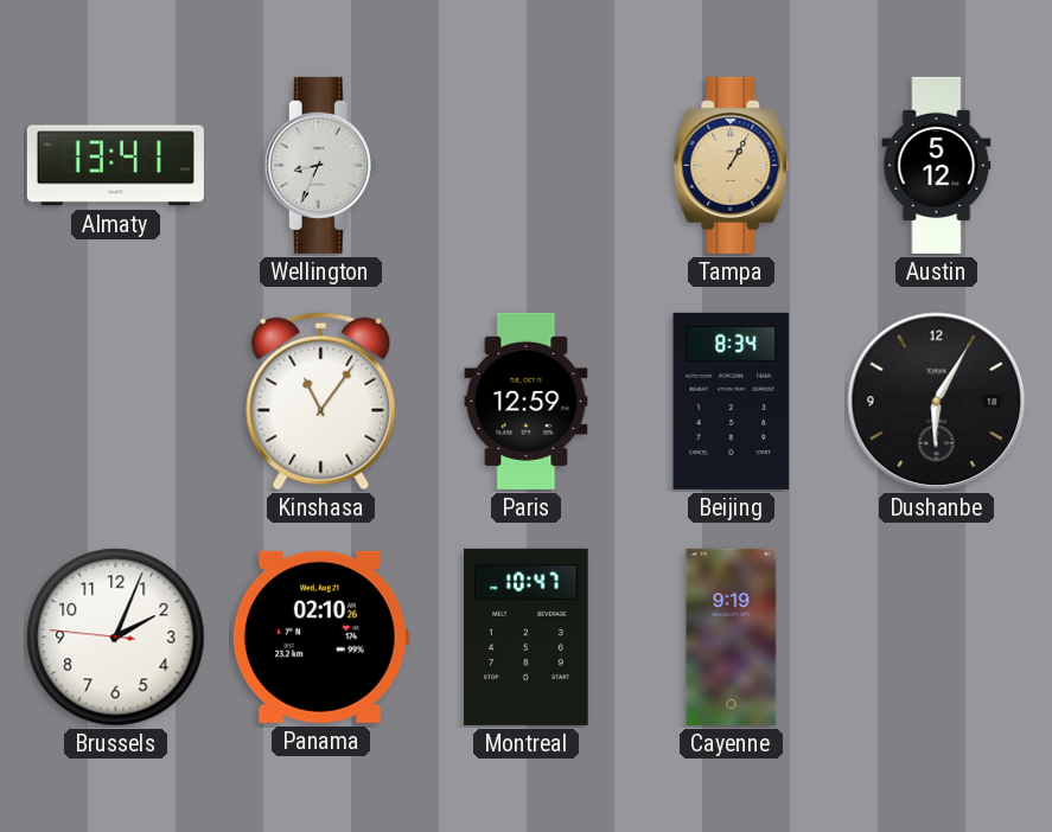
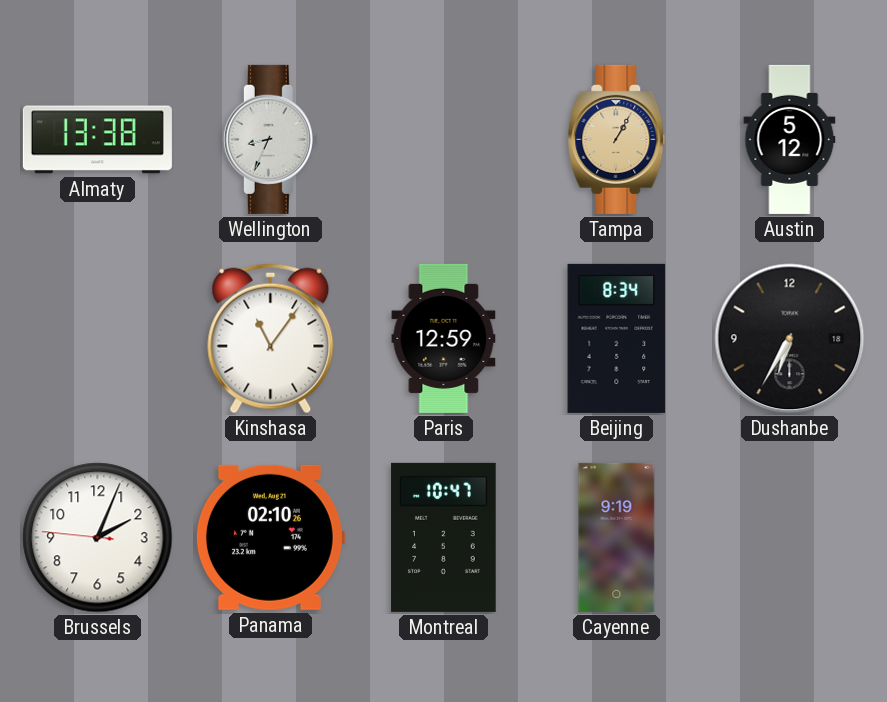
Almaty: 13:41 -> 13:38
Dushanbe: 6:05 -> 6:35
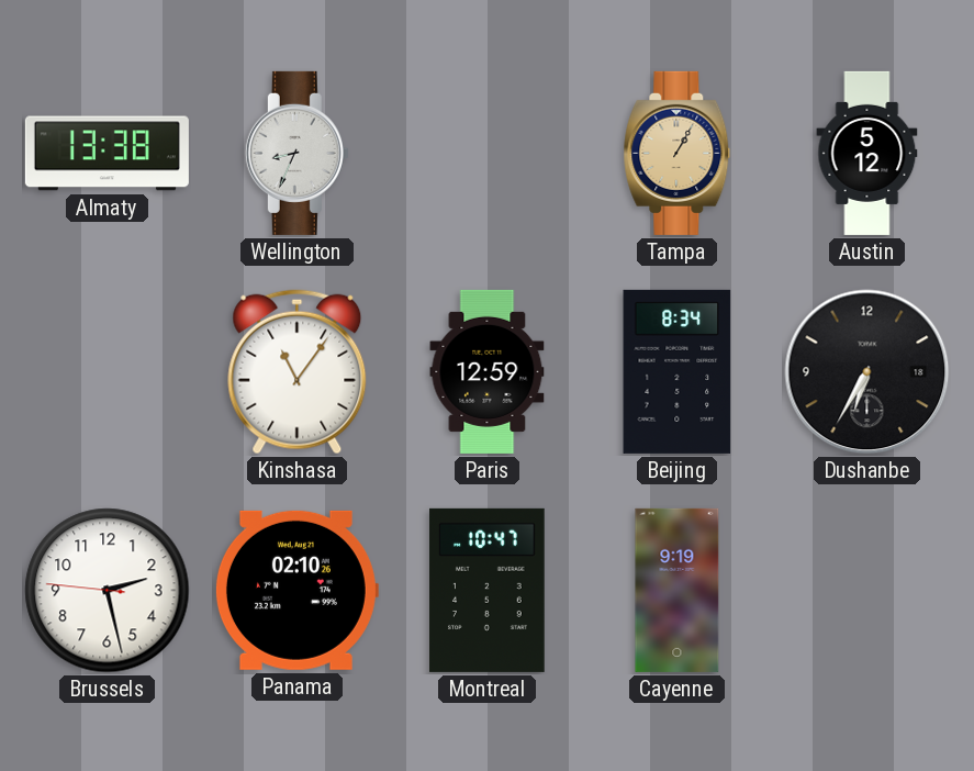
Brussels: 2:03 -> 2:27
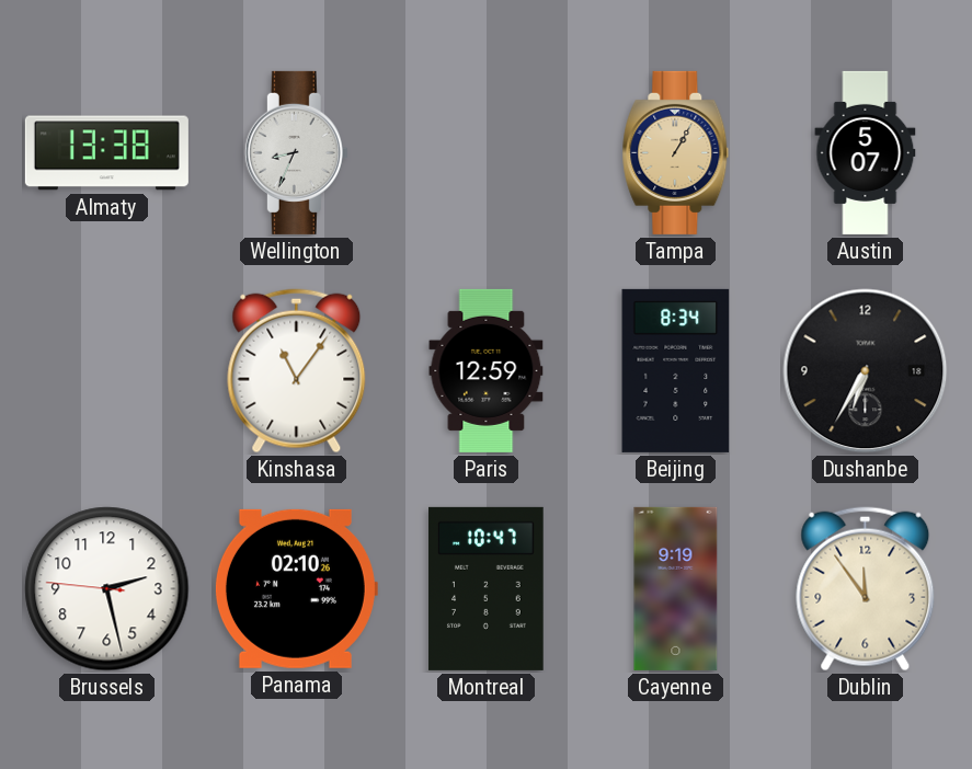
Austin: 5:12 -> 5:07
Dublin: none -> 11:54
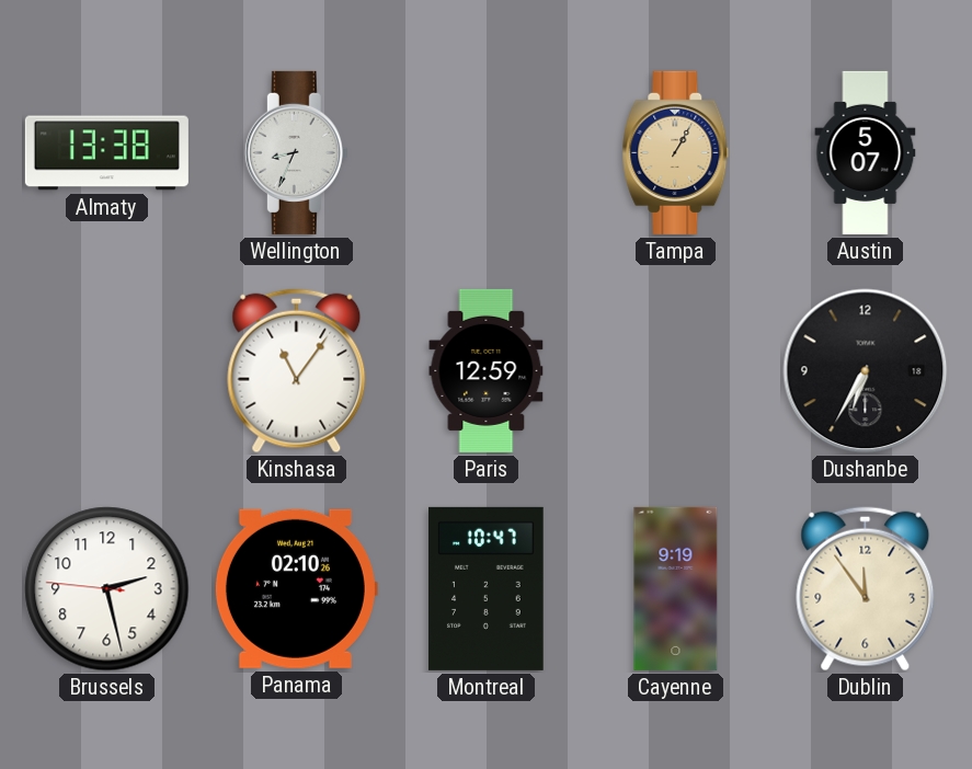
Beijing: 8:34 -> none
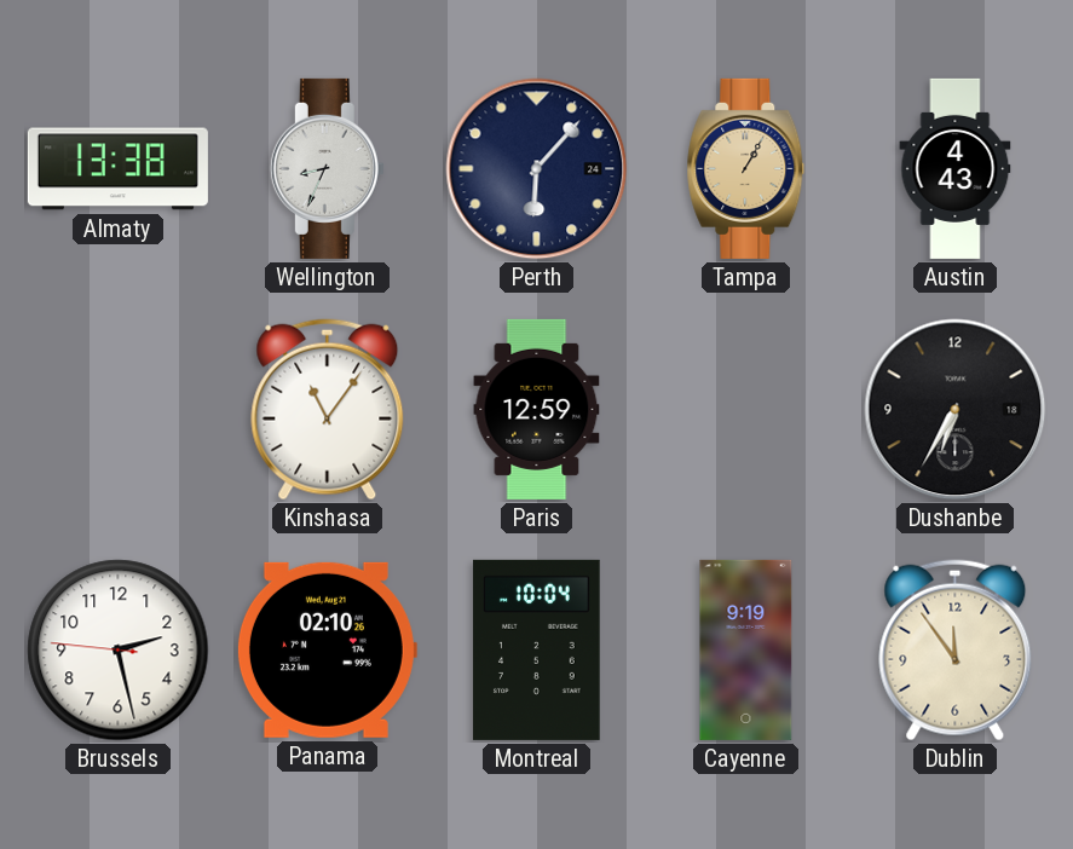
Perth: none -> 6:07
Austin: 5:07 -> 4:43
Montreal: 10:47 -> 10:04
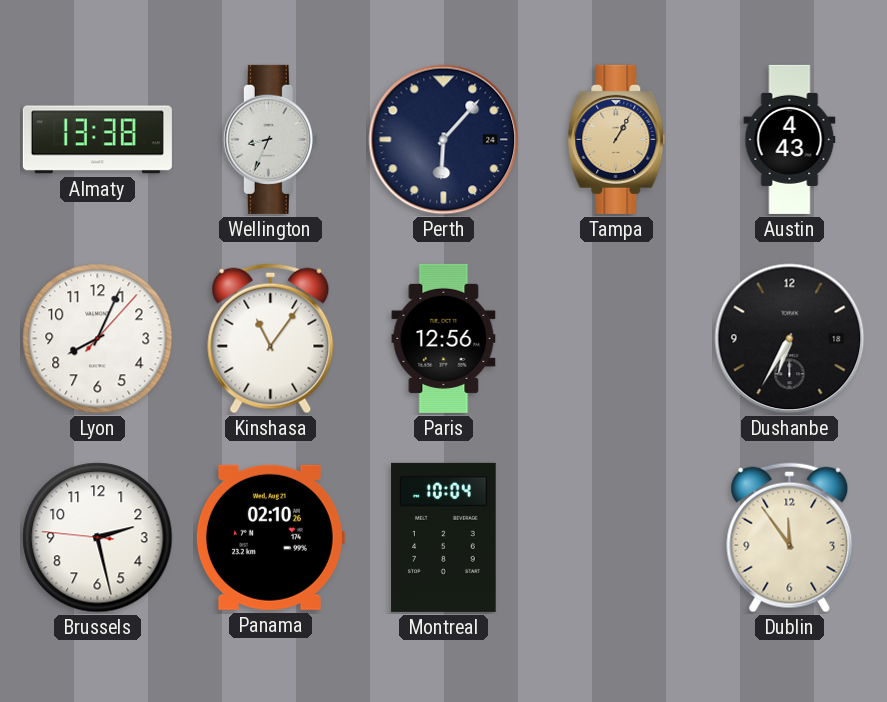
Lyon: none -> 8:04
Paris: 12:59 -> 12:56
Cayenne: 9:19 -> none
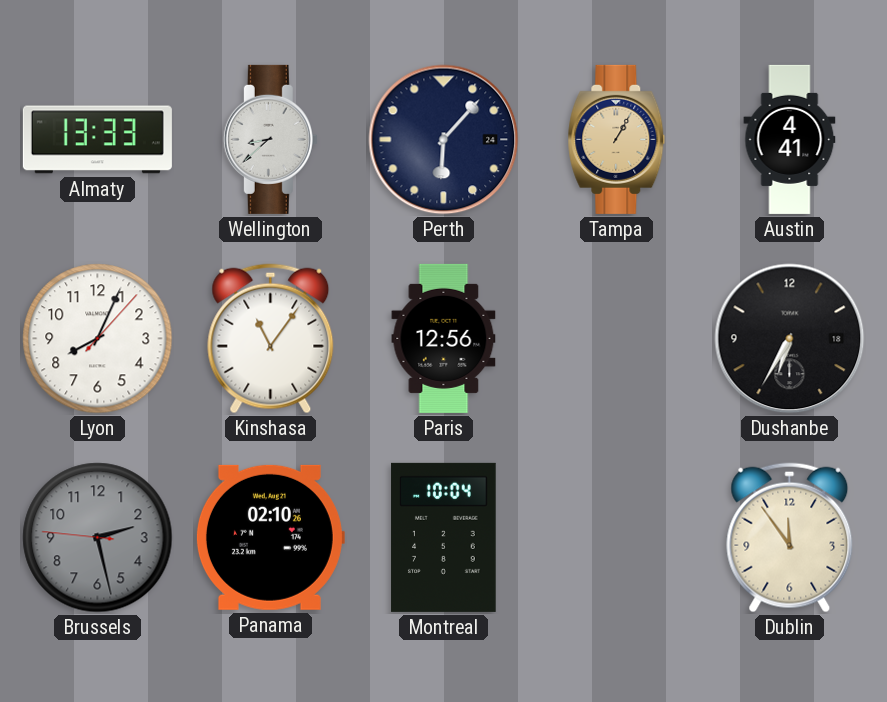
Almaty: 13:38 -> 13:33
Wellington: 8:34 -> 8:38
Austin: 4:43 -> 4:41
Brussels dial: white -> grey
